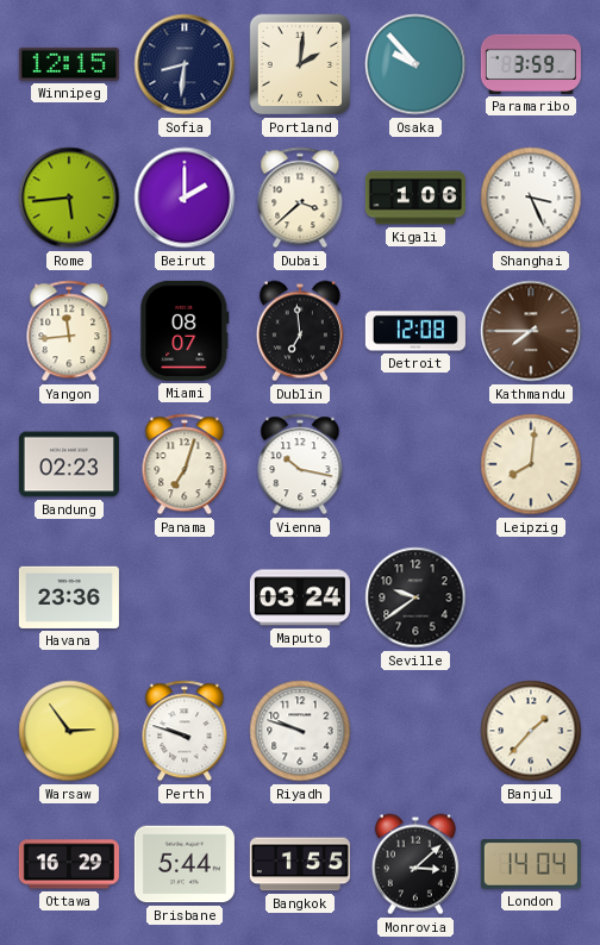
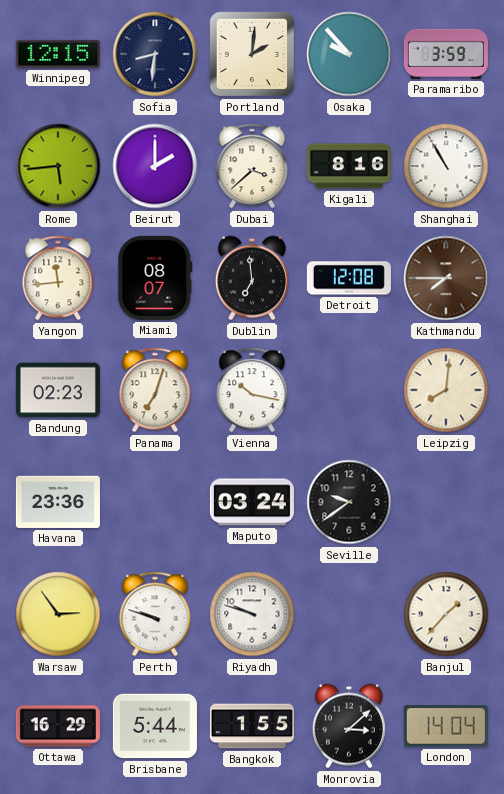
Kigali: 1:06 -> 8:16
Shanghai: 3:26 -> 10:55
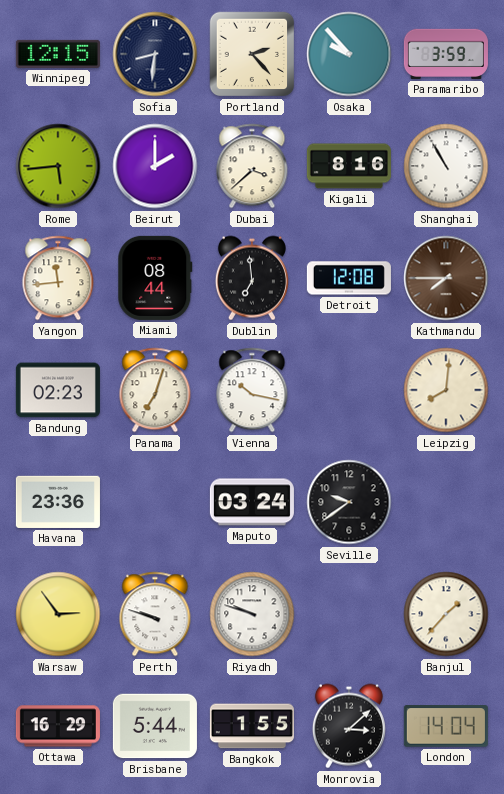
Portland: 2:01 -> 2:23
Miami: 08:07 -> 08:44
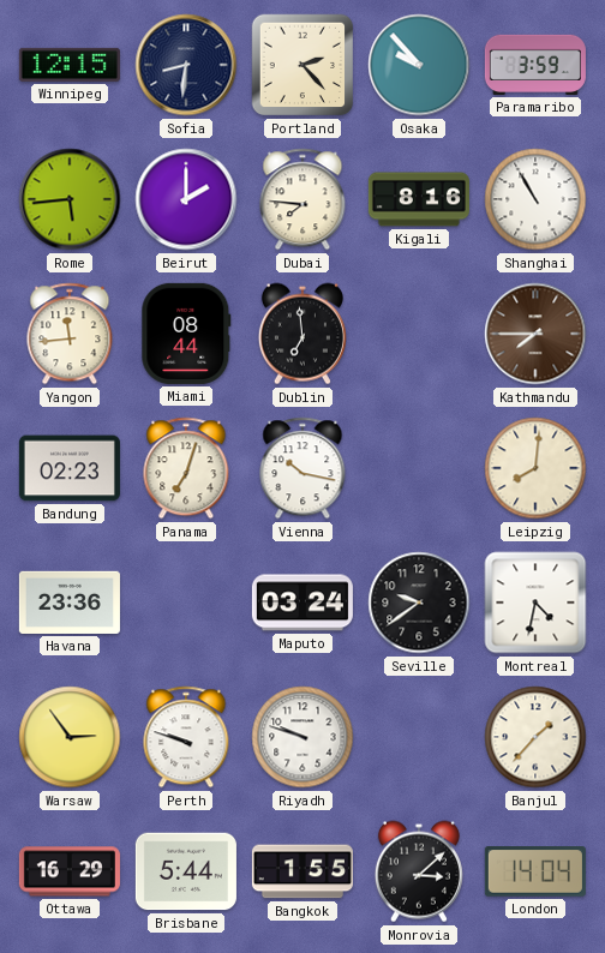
Dubai: 3:38 -> 7:46
Detroit: 12:08 -> none
Montreal: none -> 4:32
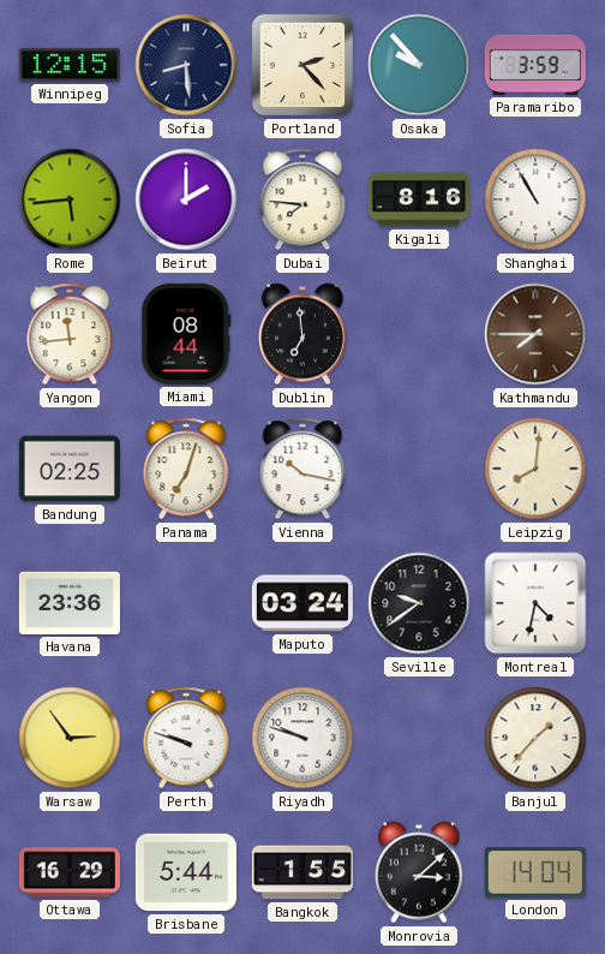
Sofia: 8:31 -> 8:29
Bandung: 02:23 -> 02:25
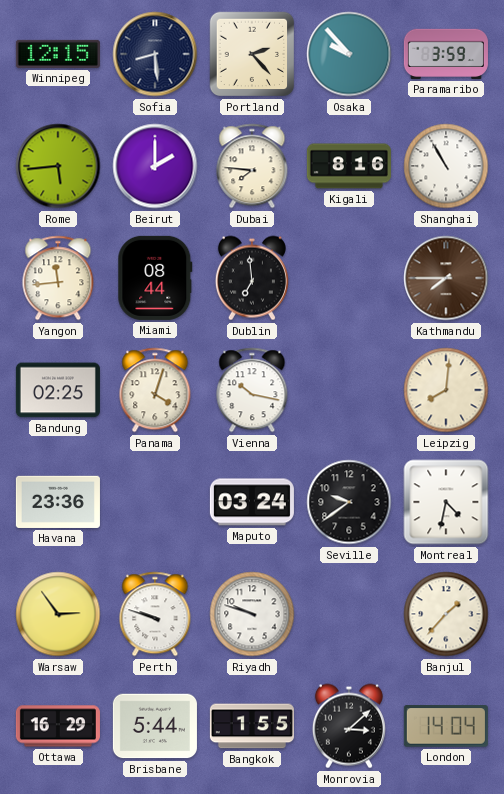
Panama: 7:03 -> 4:03
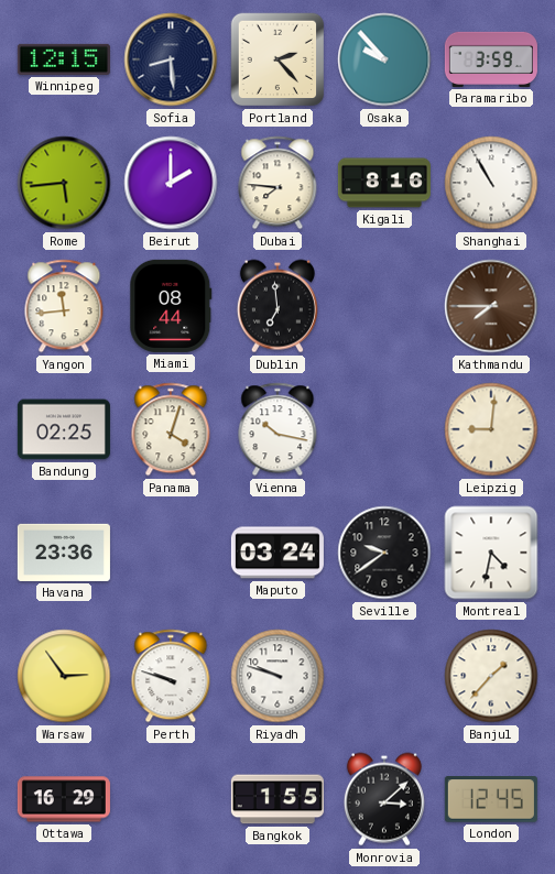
Leipzig: 8:01 -> 9:01
Brisbane: 5:44 -> none
London: 14:04 -> 12:45
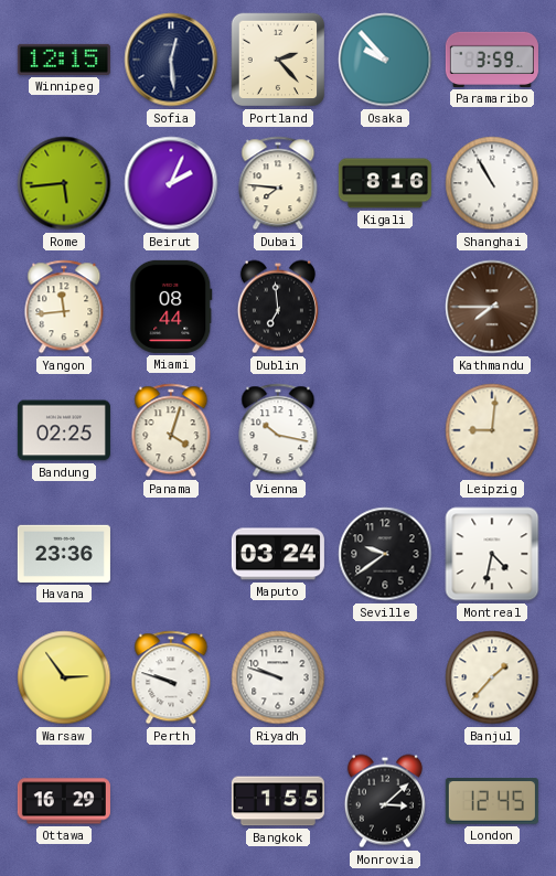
Sofia: 8:29 -> 12:29
Beirut: 2:00 -> 2:04
